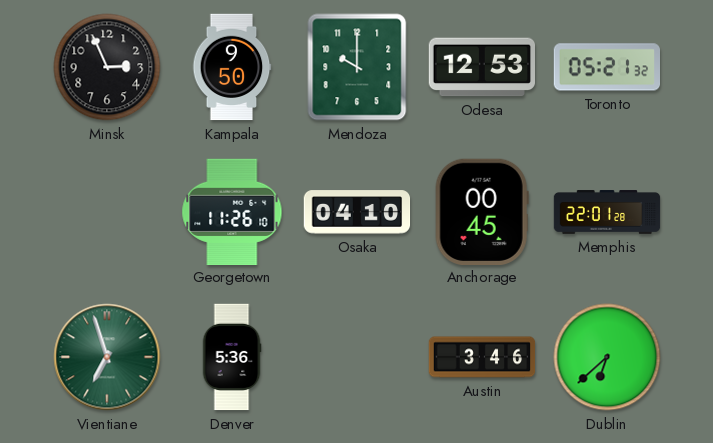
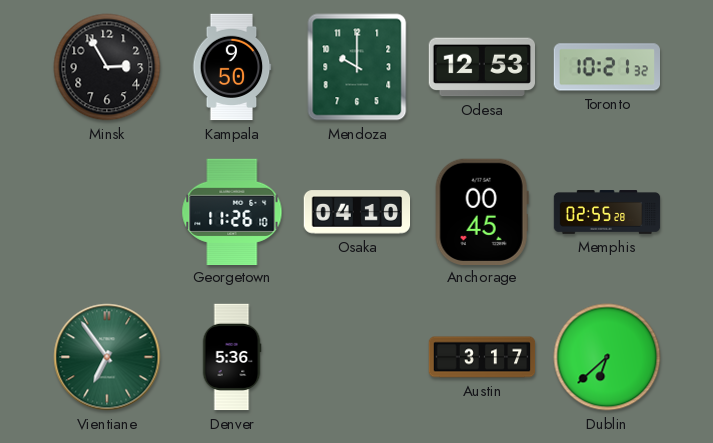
Minsk: 2:56 -> 2:55
Toronto: 05:21 -> 10:21
Memphis: 22:01 -> 02:55
Vientiane: 6:57 -> 6:54
Austin: 3:46 -> 3:17
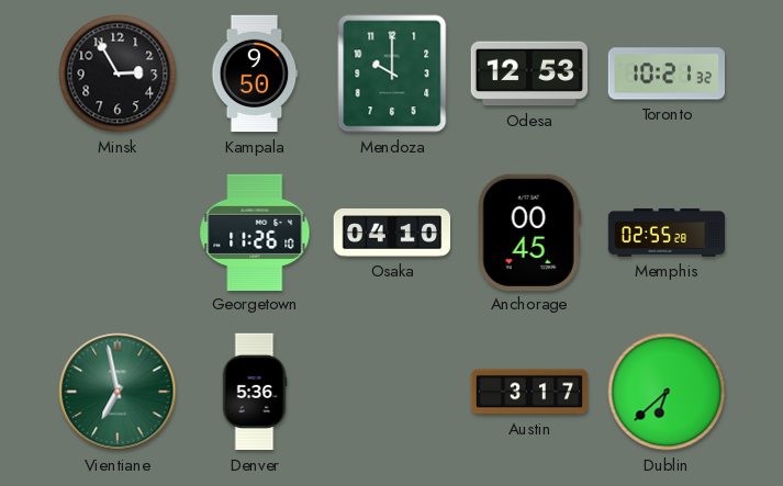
Vientiane: 6:54 -> 6:58
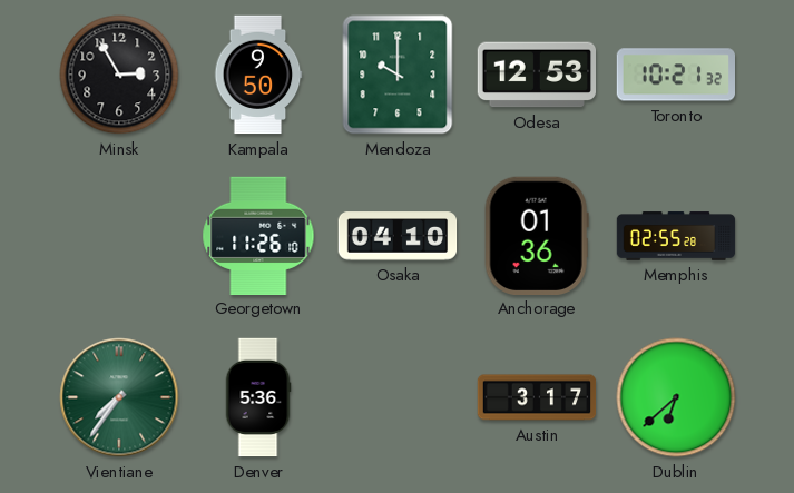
Anchorage: 00:45 -> 01:36
Vientiane: 6:58 -> 7:36
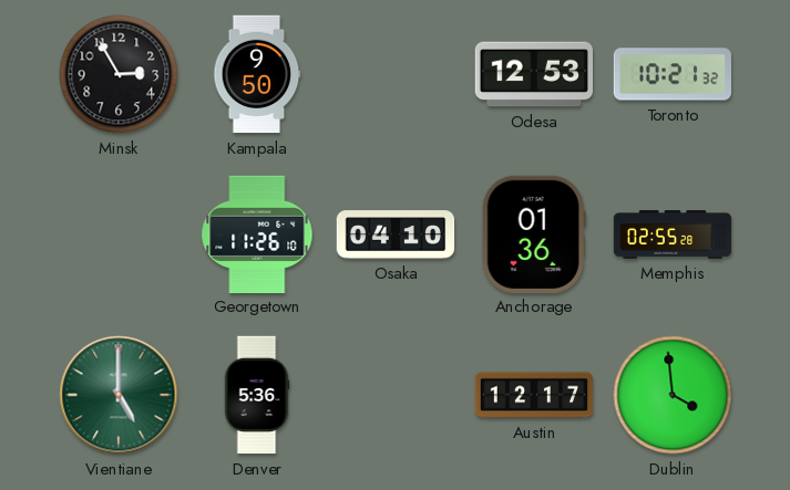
Mendoza: 10:00 -> none
Vientiane: 7:36 -> 5:00
Austin: 3:17 -> 12:17
Dublin: 6:38 -> 3:59
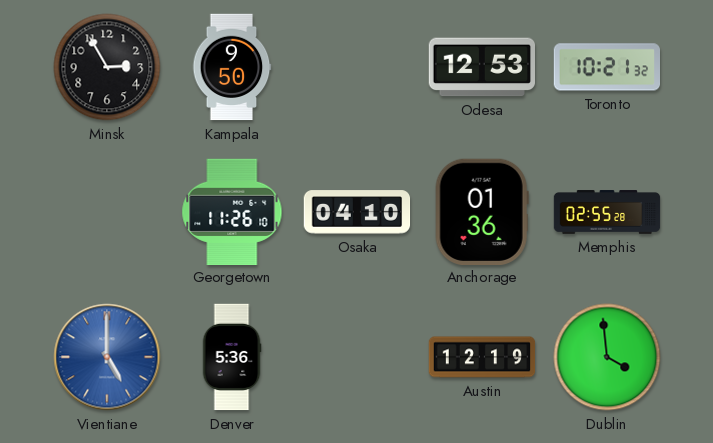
Vientiane dial: green -> blue
Austin: 12:17 -> 12:19
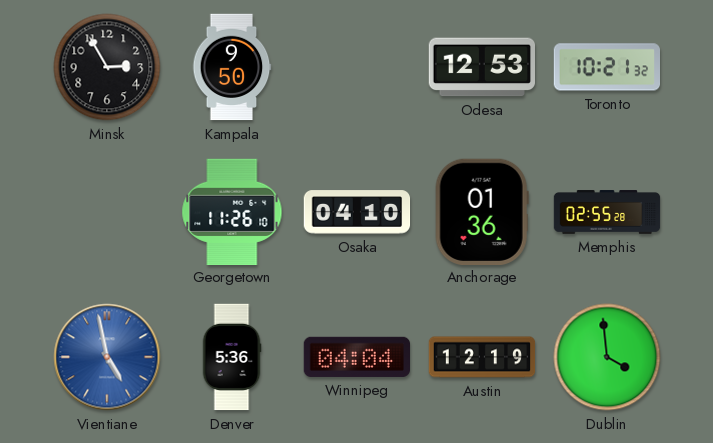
Vientiane: 5:00 -> 4:58
Winnipeg: none -> 04:04
